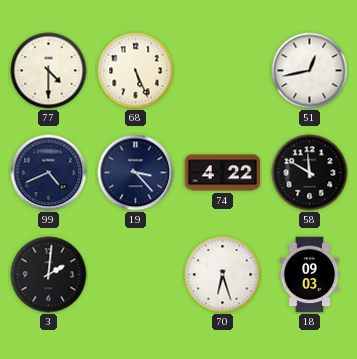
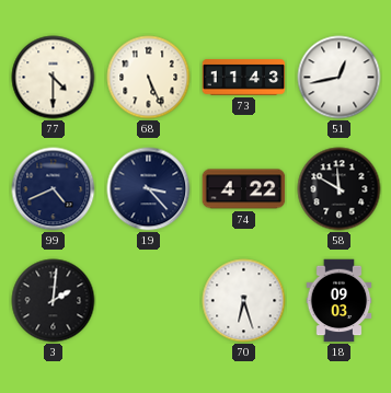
73: none -> 11:43
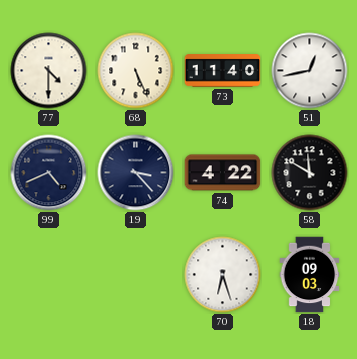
73: 11:43 -> 11:40
3: 2:01 -> none
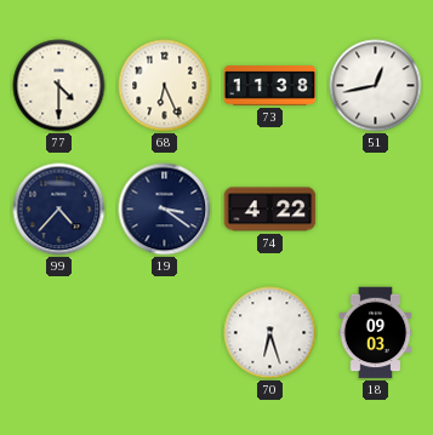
68: 5:26 -> 6:26
73: 11:40 -> 11:38
99: 4:41 -> 4:37
19: 3:23 -> 3:21
58: 11:50 -> none
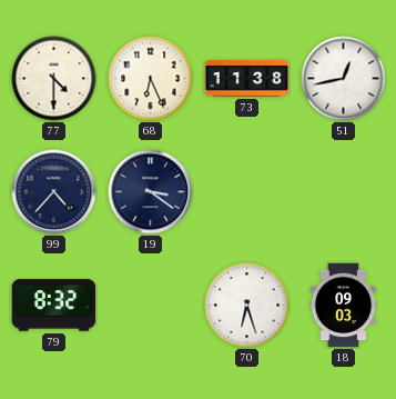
74: 4:22 -> none
79: none -> 8:32
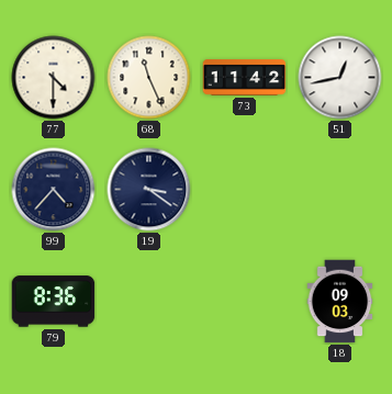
68: 6:26 -> 11:26
73: 11:38 -> 11:42
79: 8:32 -> 8:36
70: 6:27 -> none
